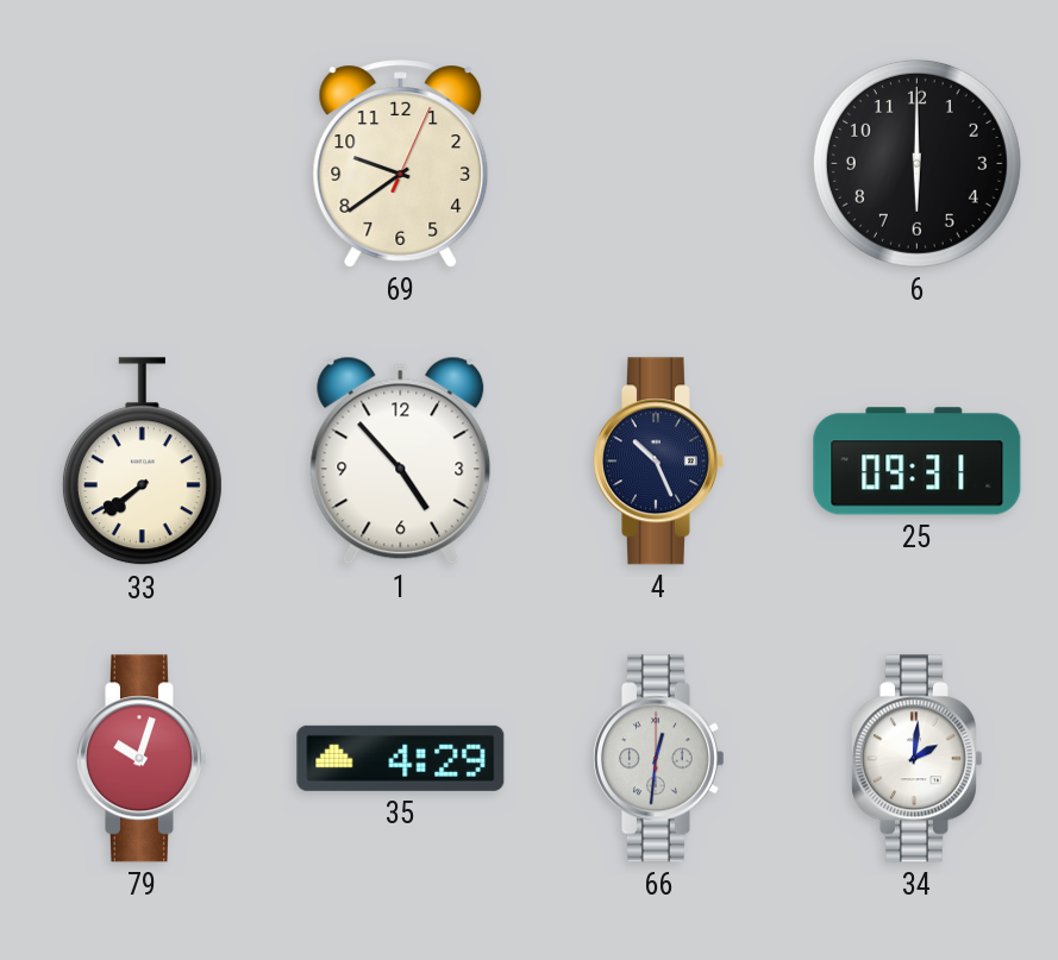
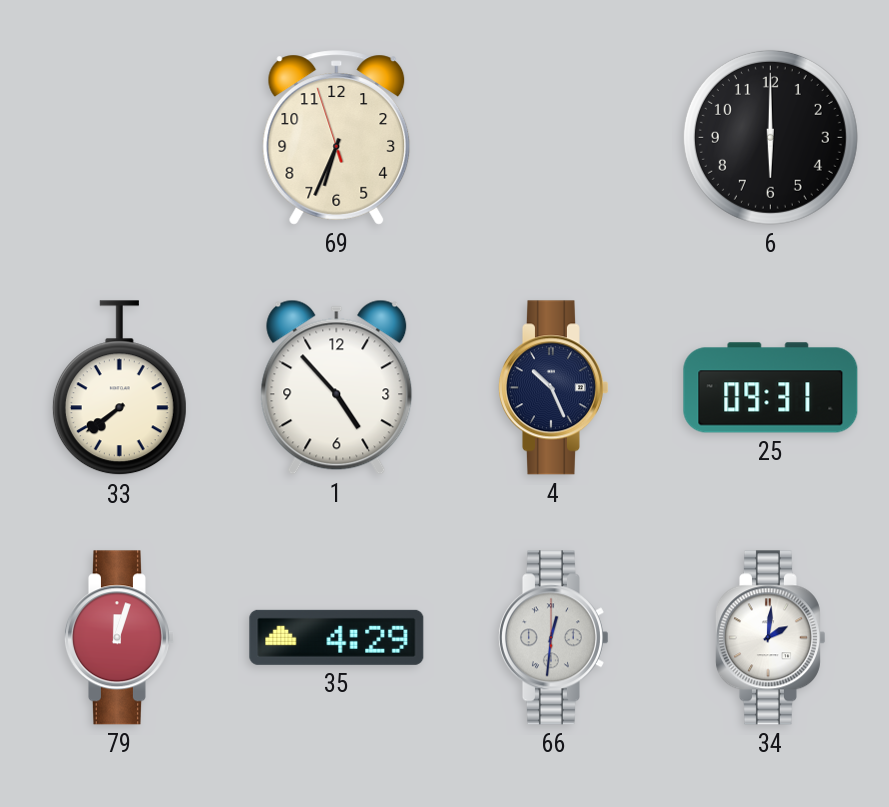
69: 9:39 -> 6:33
79: 10:03 -> 12:03
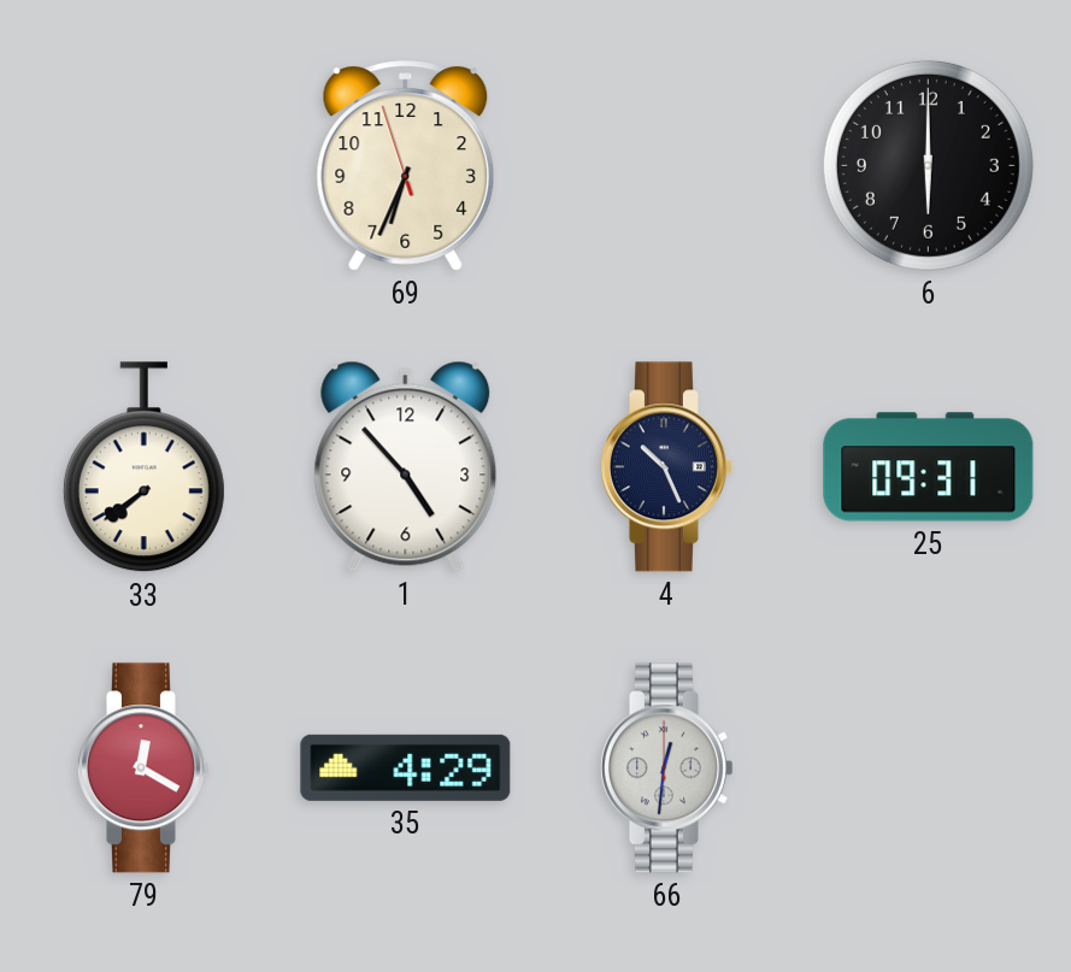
79: 12:03 -> 12:20
34: 2:01 -> none
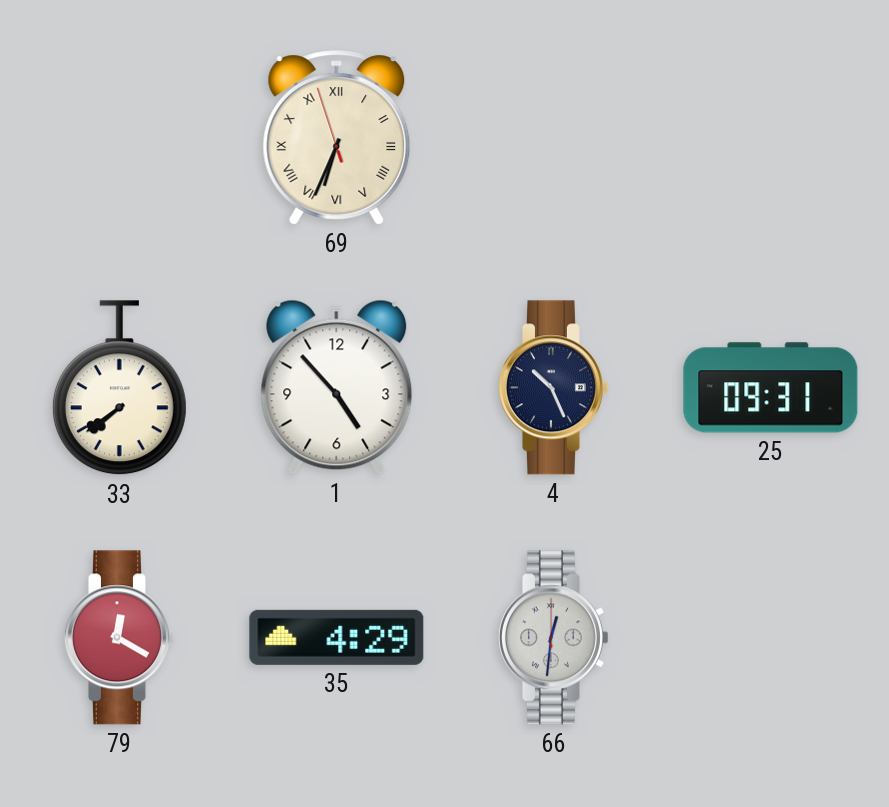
69 numerals: Arabic -> Roman
6: 6:00 -> none
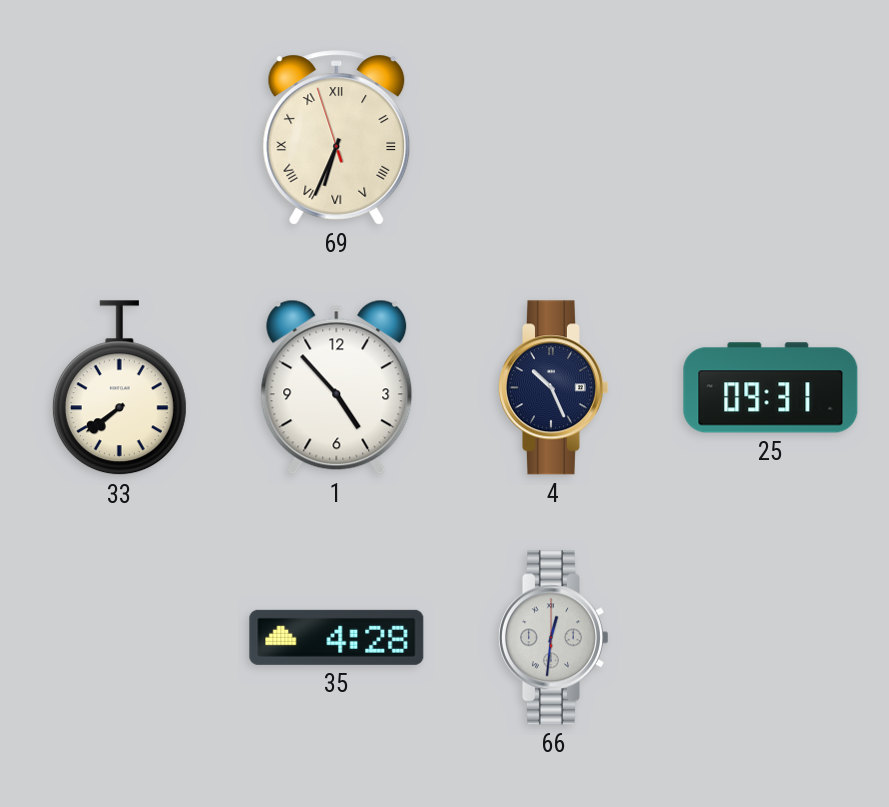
79: 12:20 -> none
35: 4:29 -> 4:28
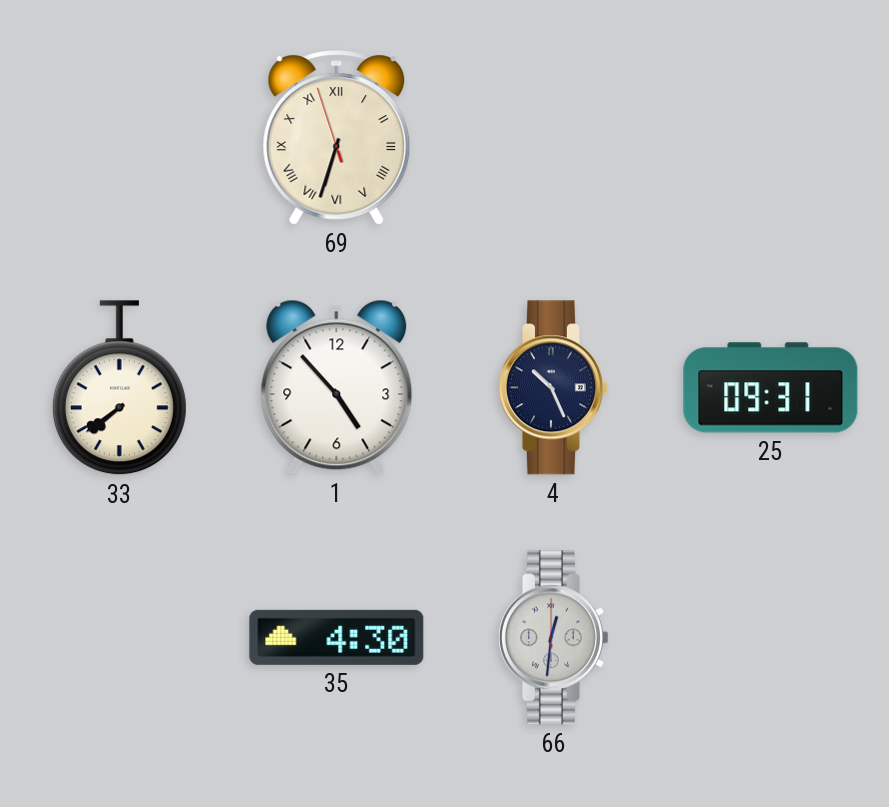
69: 6:33 -> 6:32
35: 4:28 -> 4:30
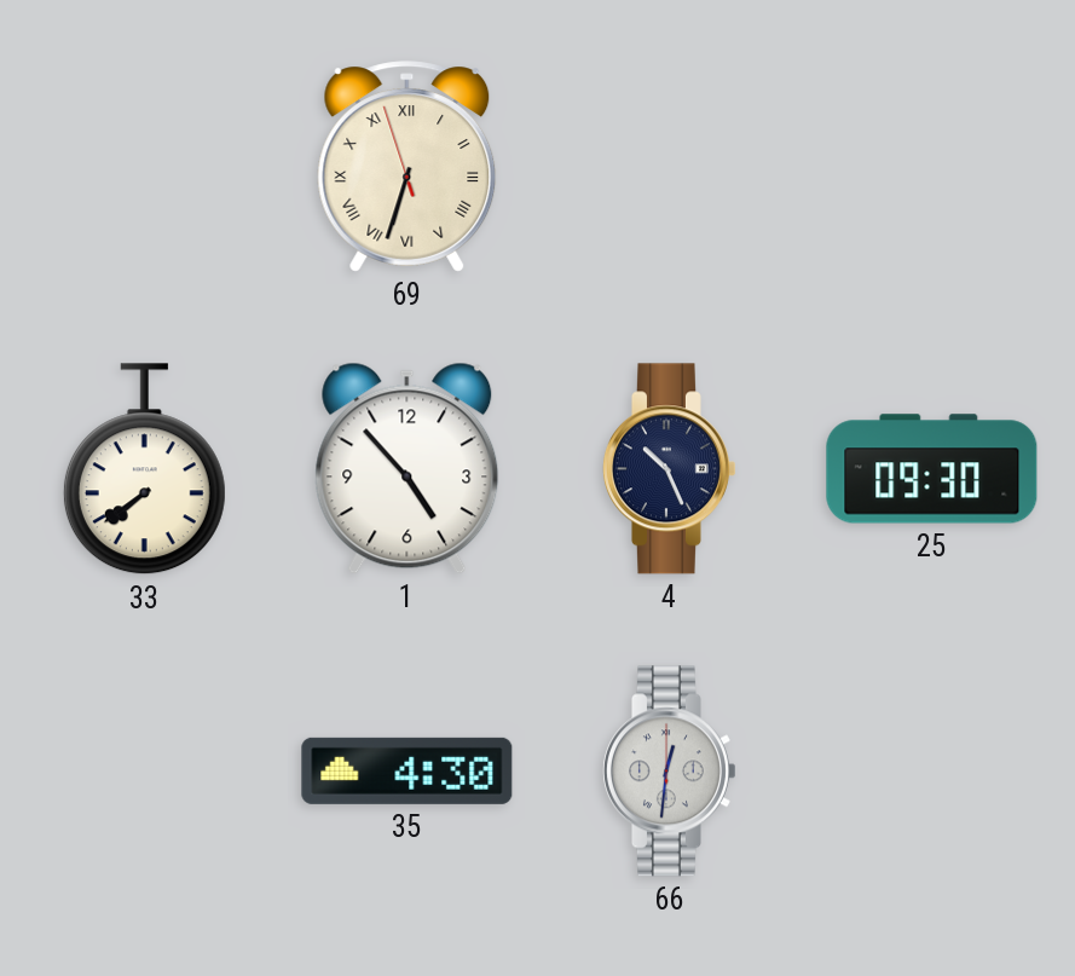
25: 09:31 -> 09:30
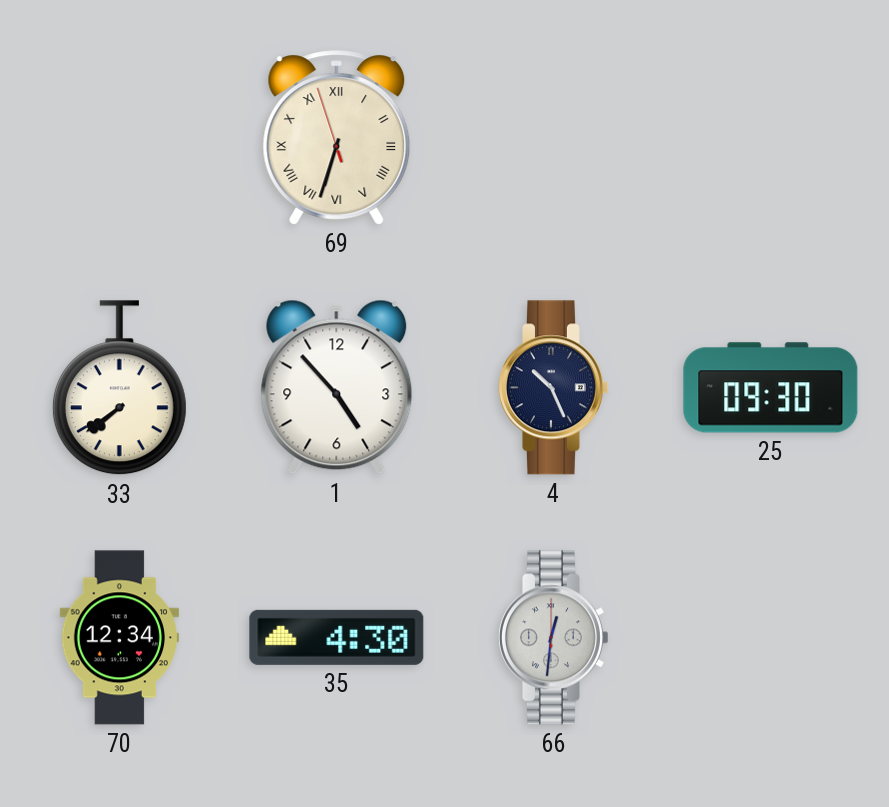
70: none -> 12:34
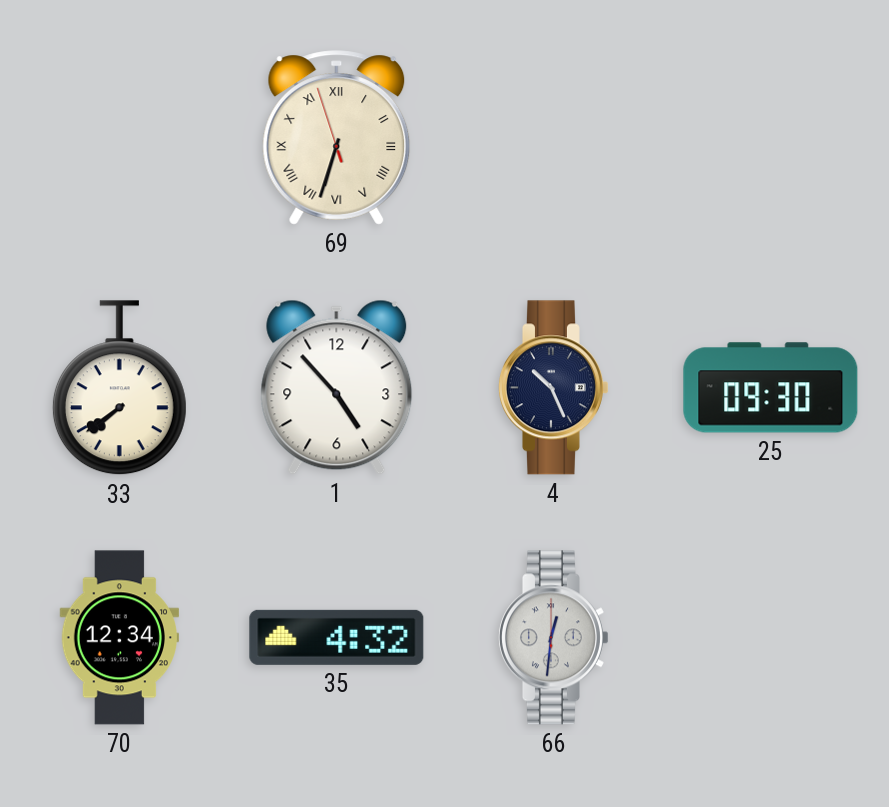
35: 4:30 -> 4:32
